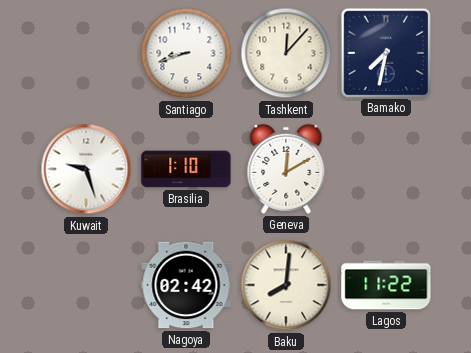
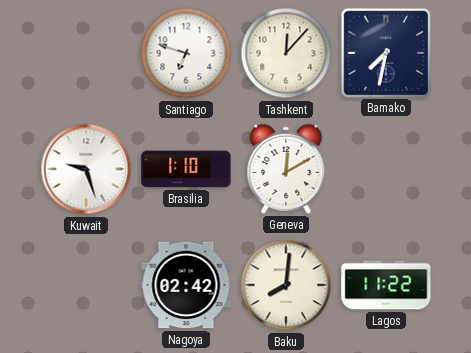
Santiago: 8:42 -> 6:48
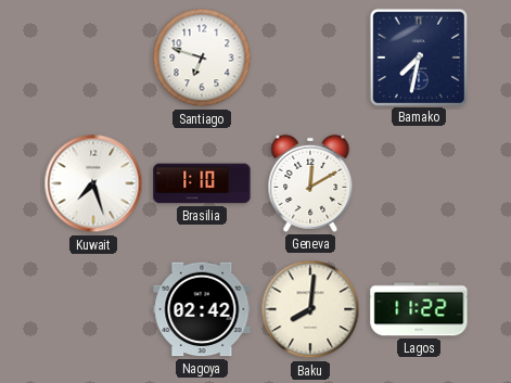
Tashkent: 12:07 -> none
Kuwait: 9:27 -> 7:27
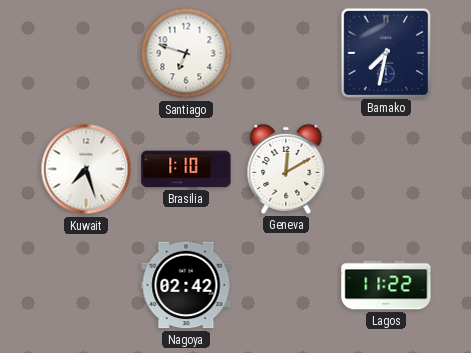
Baku: 8:01 -> none
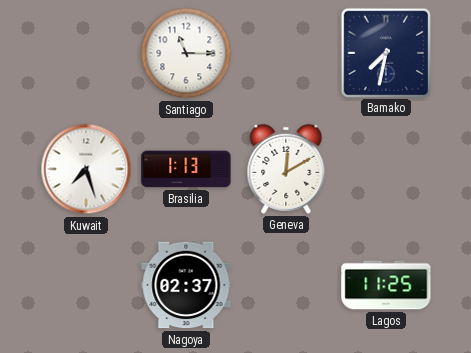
Santiago: 6:48 -> 11:15
Brasilia: 1:10 -> 1:13
Nagoya: 02:42 -> 02:37
Lagos: 11:22 -> 11:25
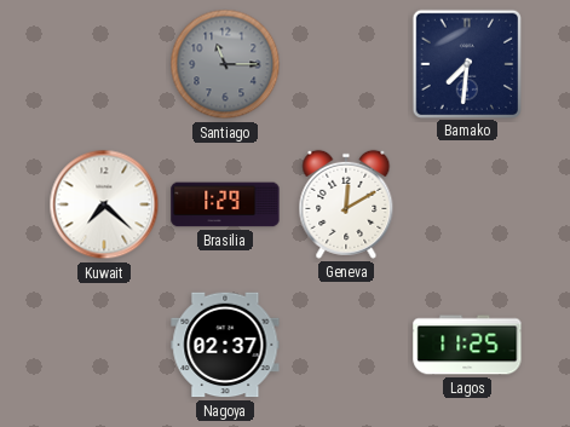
Santiago dial: white -> grey
Bamako: 7:32 -> 7:31
Kuwait: 7:27 -> 7:22
Brasilia: 1:13 -> 1:29
